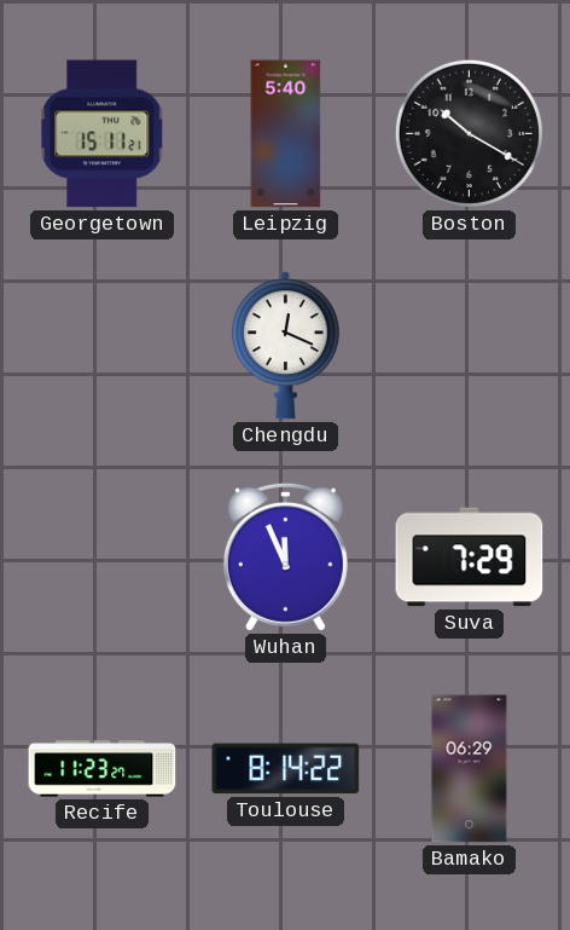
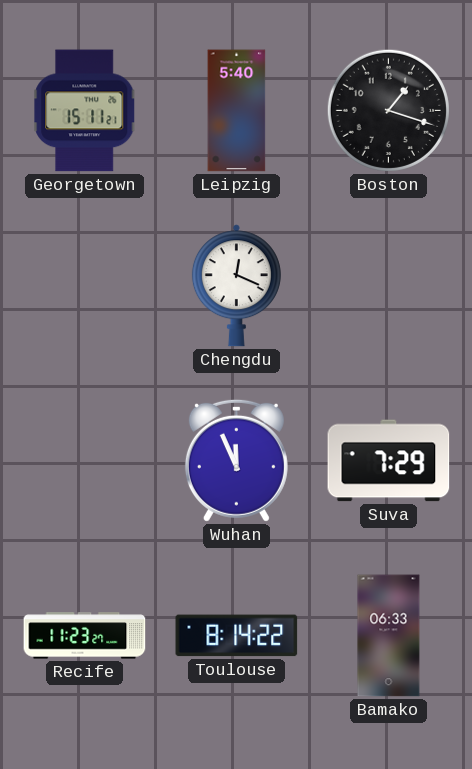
Boston: 10:20 -> 1:18
Bamako: 06:29 -> 06:33
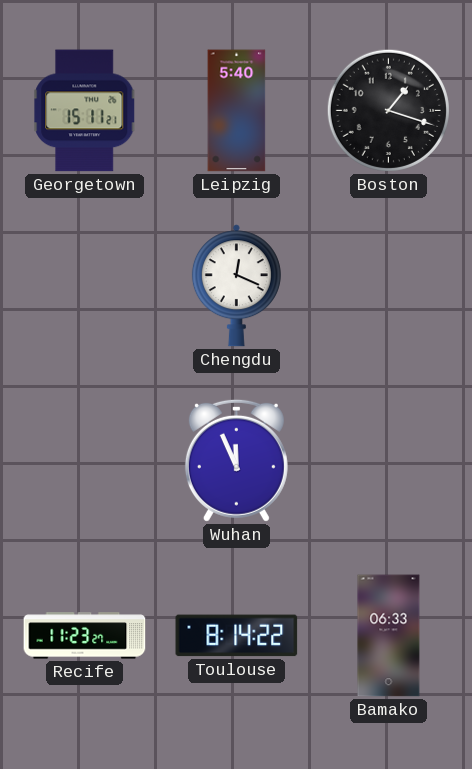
Suva: 7:29 -> none
